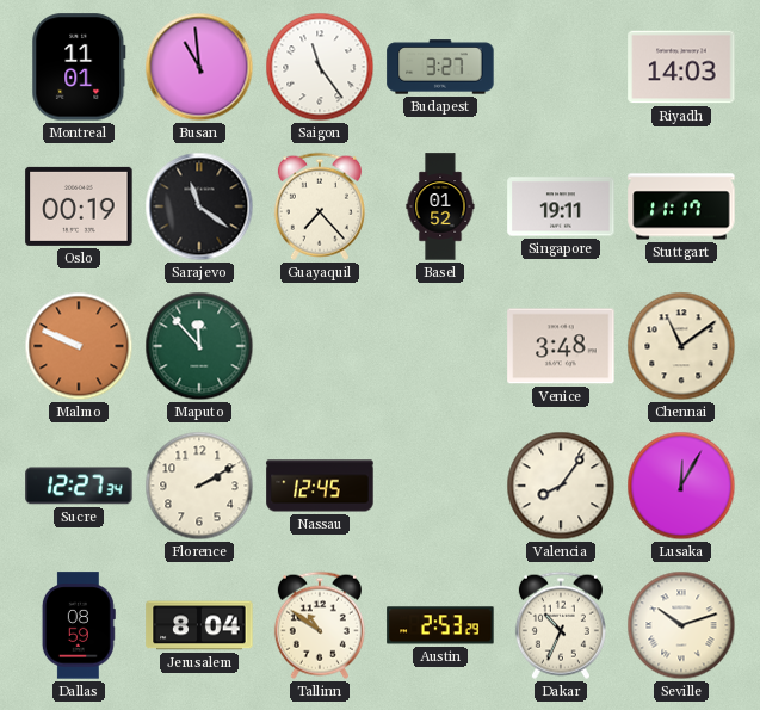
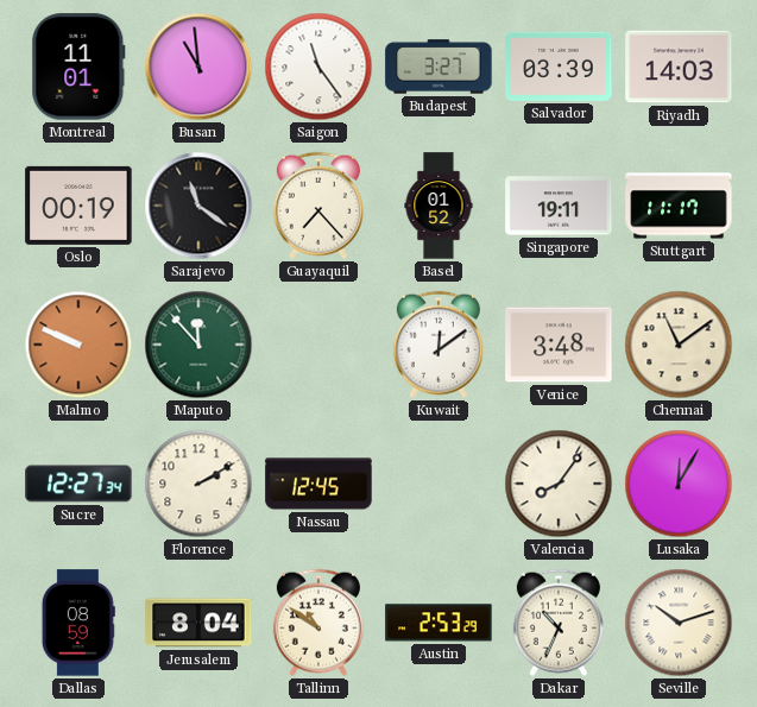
Salvador: none -> 03:39
Kuwait: none -> 12:09
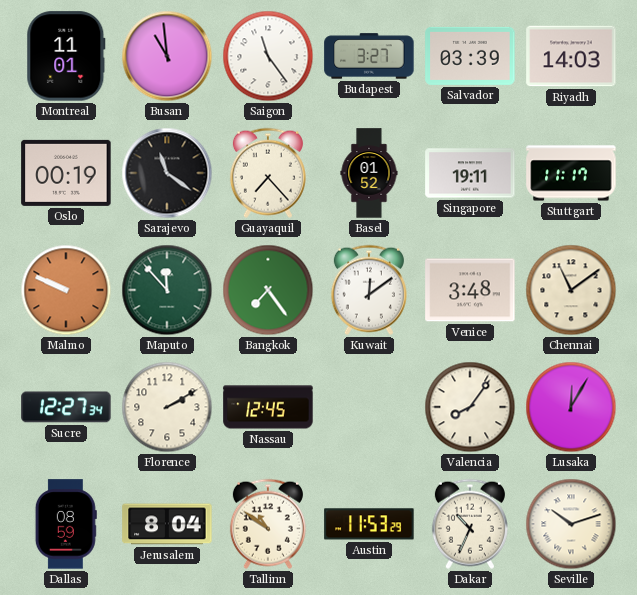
Bangkok: none -> 7:24
Austin: 2:53 -> 11:53
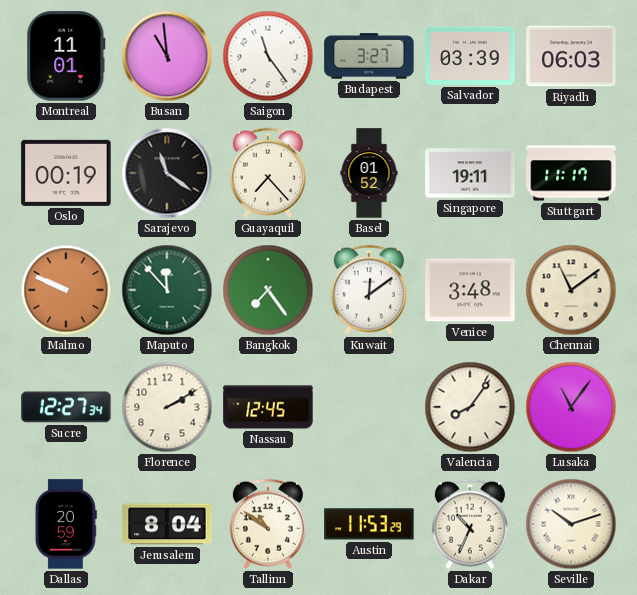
Riyadh: 14:03 -> 06:03
Lusaka: 12:05 -> 11:06
Dallas: 08:59 -> 20:59
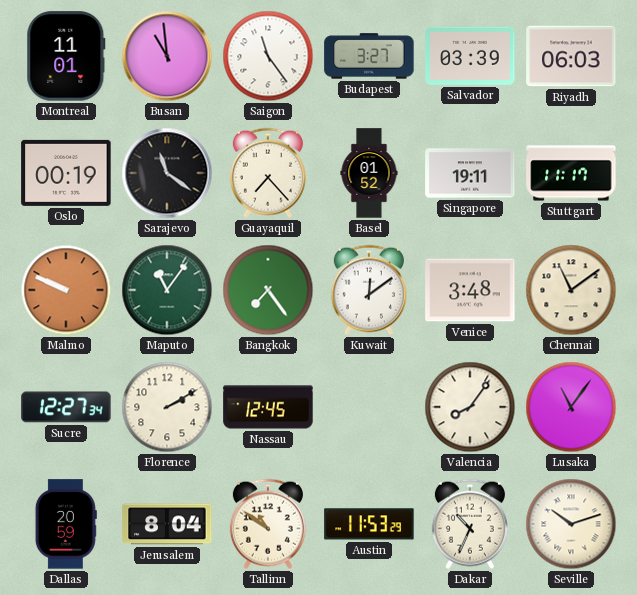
Maputo: 11:53 -> 11:06
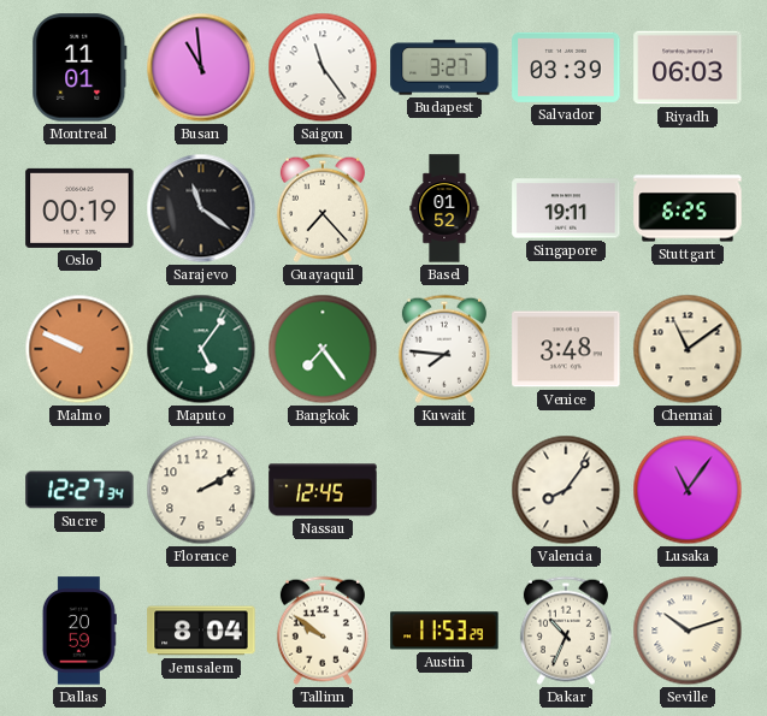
Stuttgart: 11:17 -> 6:25
Maputo: 11:06 -> 5:06
Kuwait: 12:09 -> 7:46
Tallinn: 10:51 -> 9:51
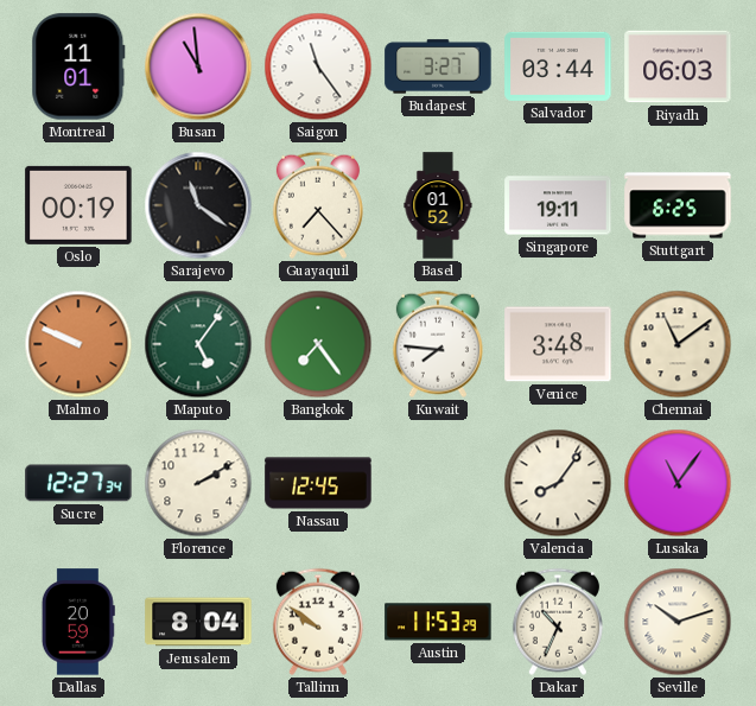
Salvador: 03:39 -> 03:44
